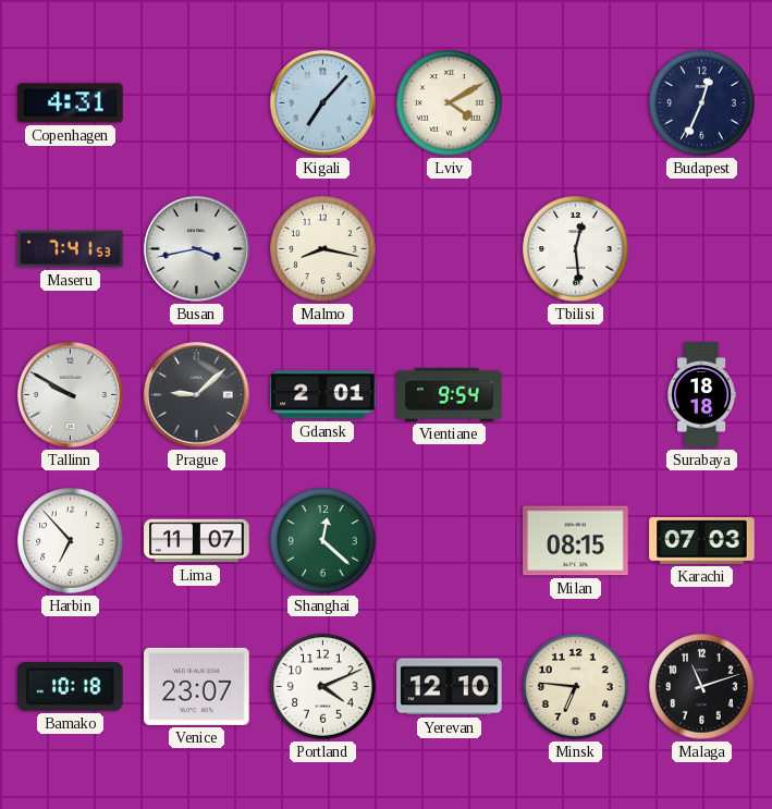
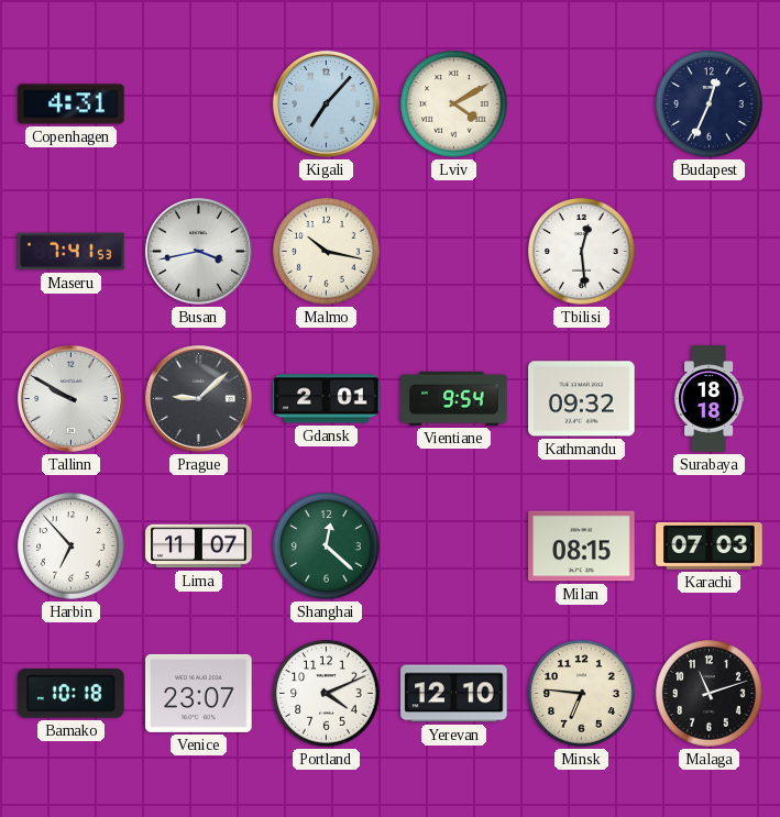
Malmo: 8:17 -> 10:17
Kathmandu: none -> 09:32
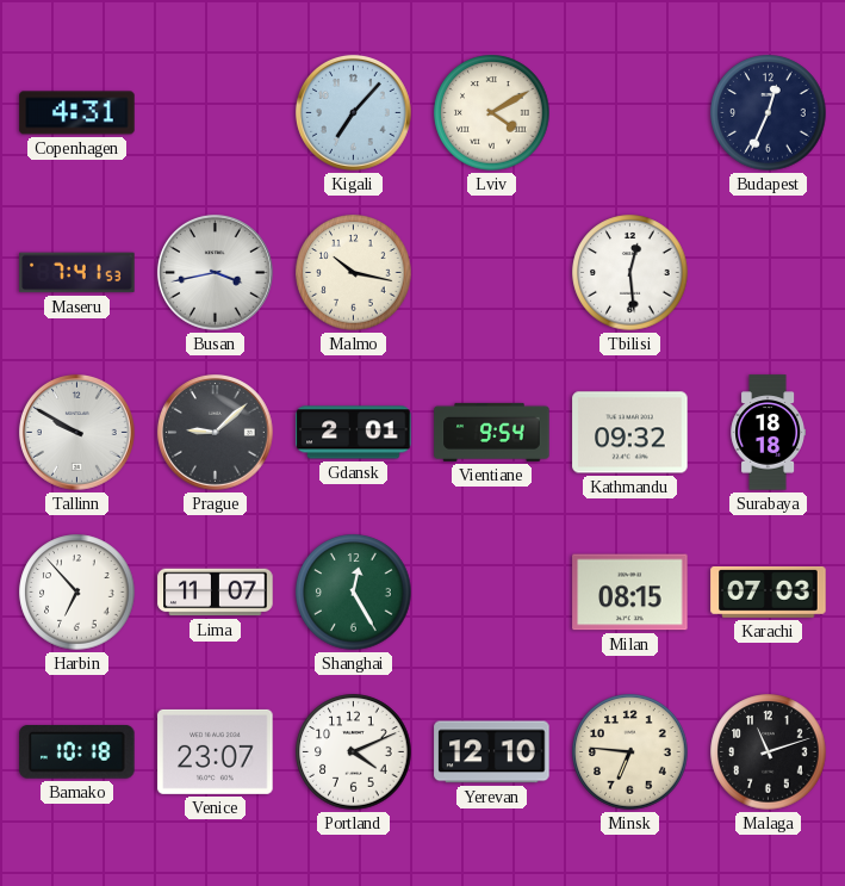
Shanghai: 12:22 -> 12:25
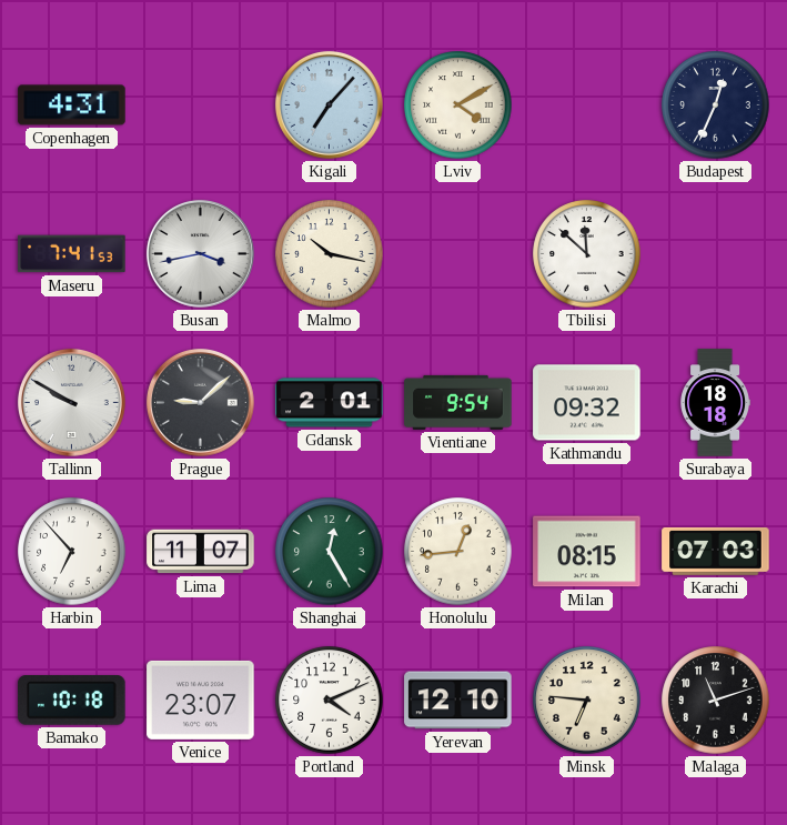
Tbilisi: 12:29 -> 11:52
Honolulu: none -> 12:44
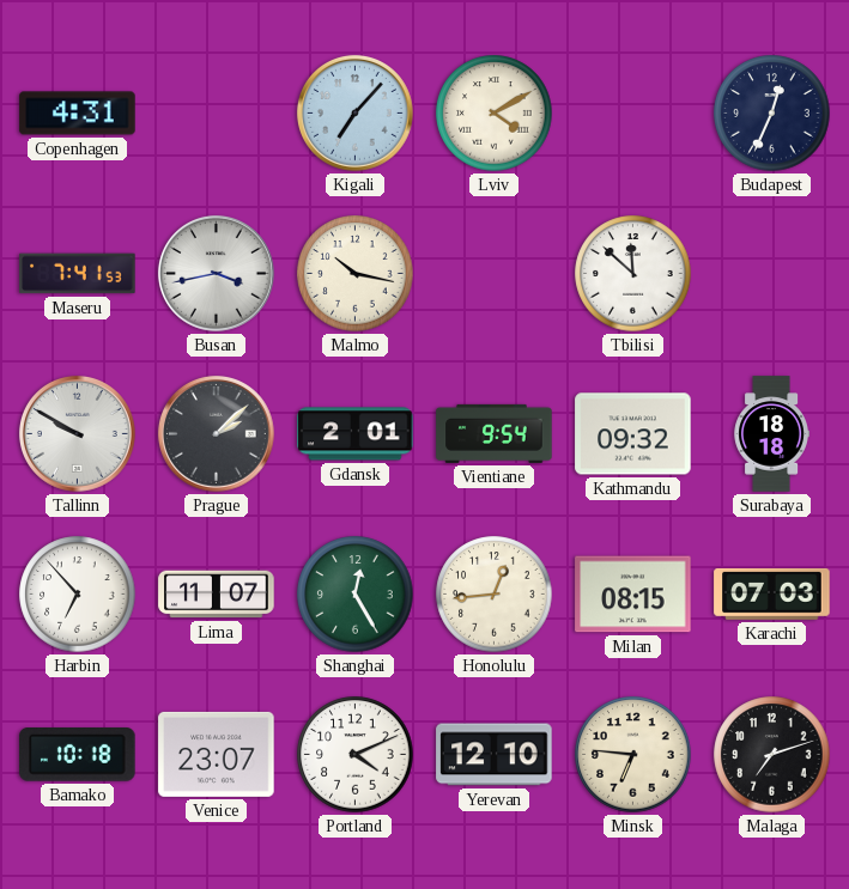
Prague: 9:08 -> 2:08
Malaga: 11:12 -> 7:12
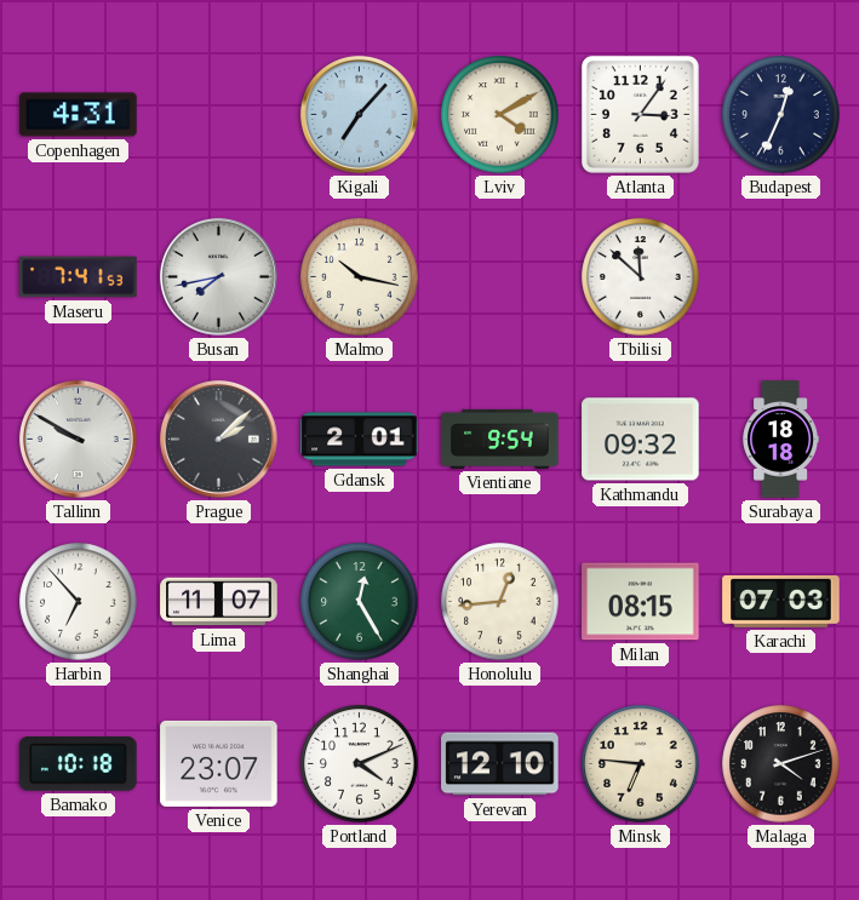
Atlanta: none -> 3:06
Busan: 3:43 -> 7:43
Malaga: 7:12 -> 4:12
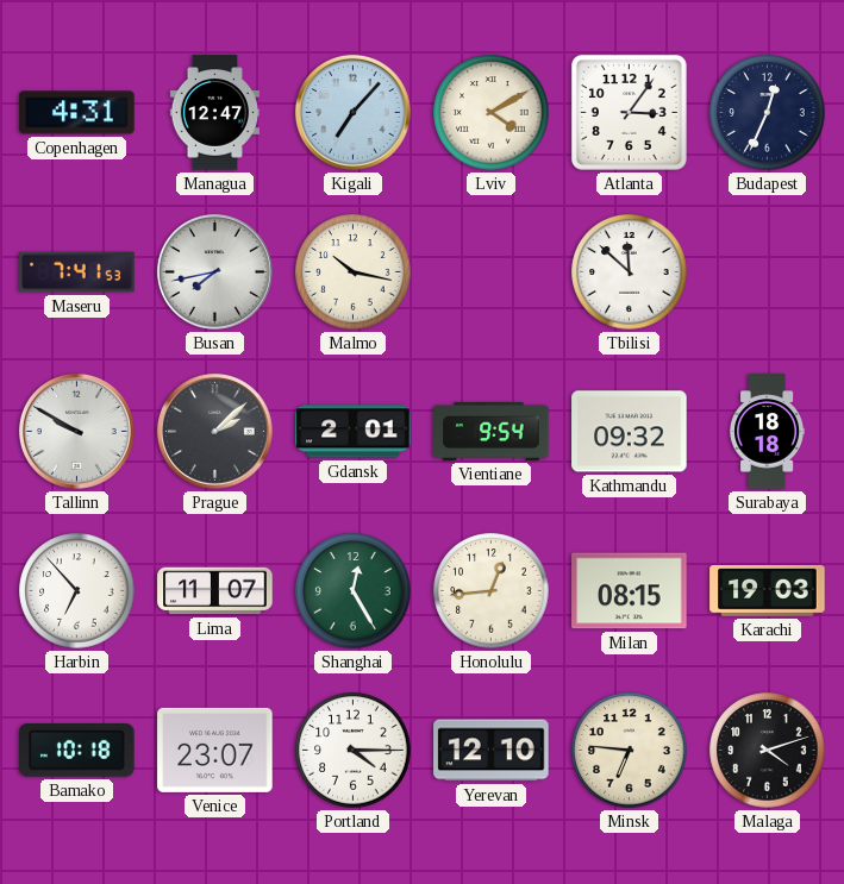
Managua: none -> 12:47
Karachi: 07:03 -> 19:03
Portland: 4:11 -> 4:15
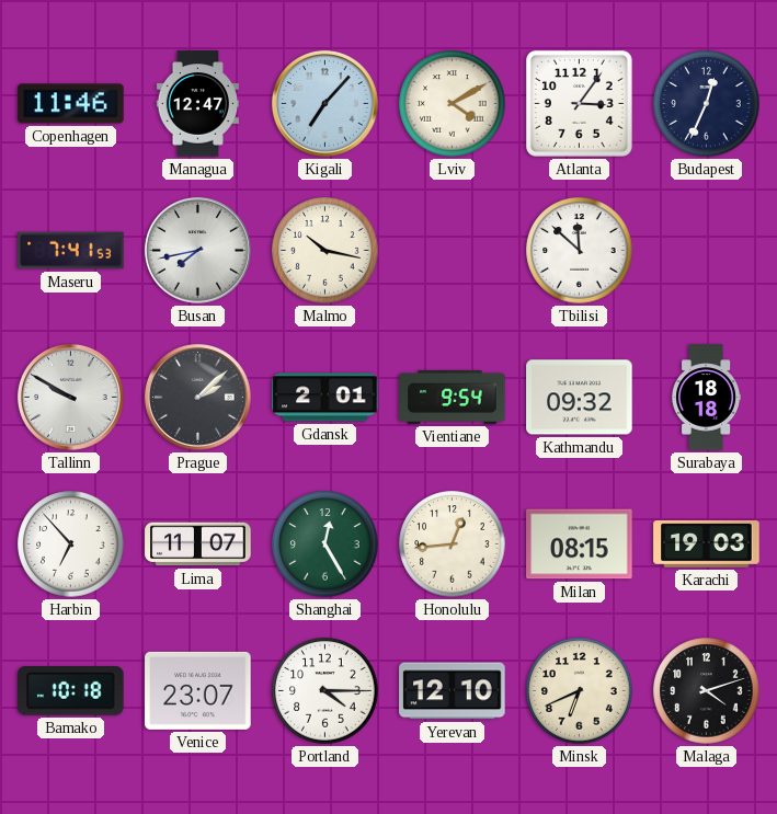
Copenhagen: 4:31 -> 11:46
Minsk: 6:46 -> 6:41
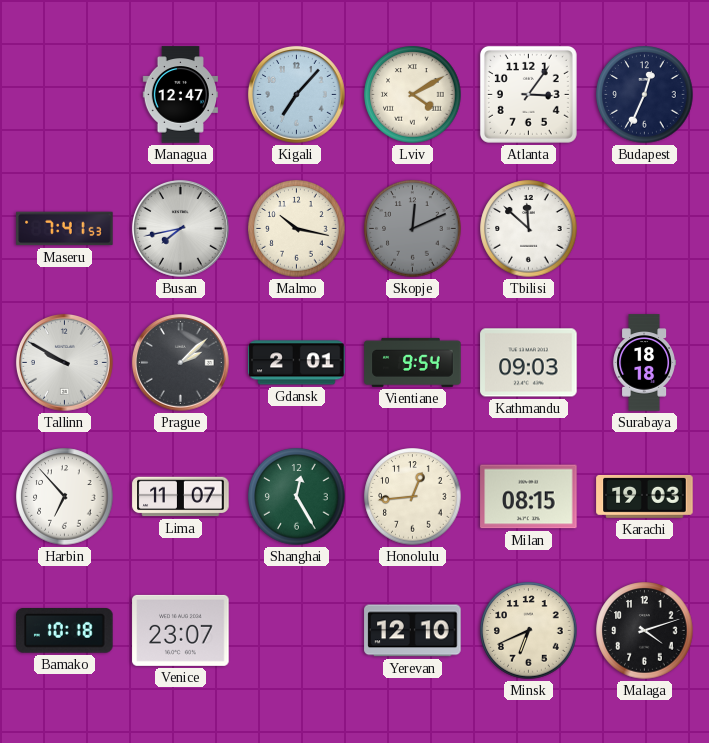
Copenhagen: 11:46 -> none
Skopje: none -> 12:11
Kathmandu: 09:32 -> 09:03
Portland: 4:15 -> none
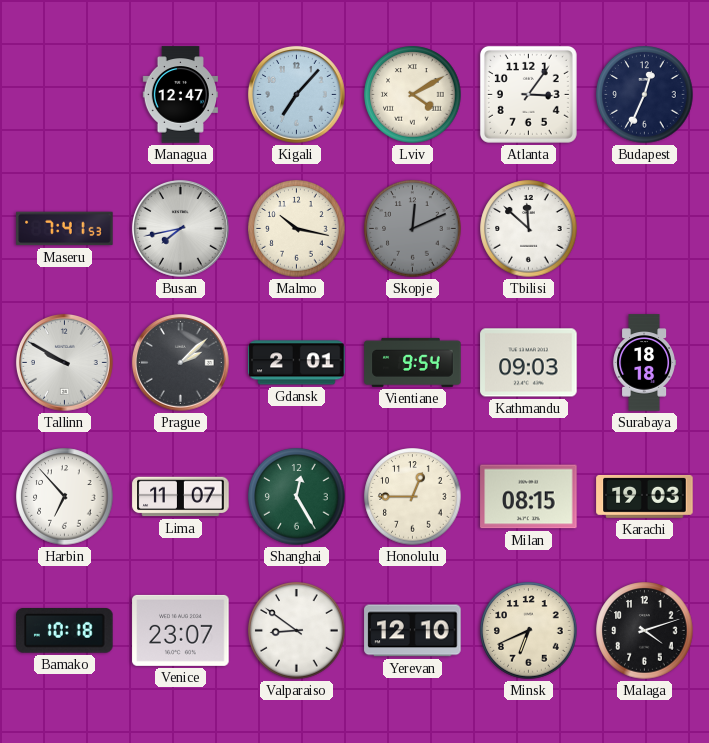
Honolulu: 12:44 -> 12:45
Valparaiso: none -> 8:51
